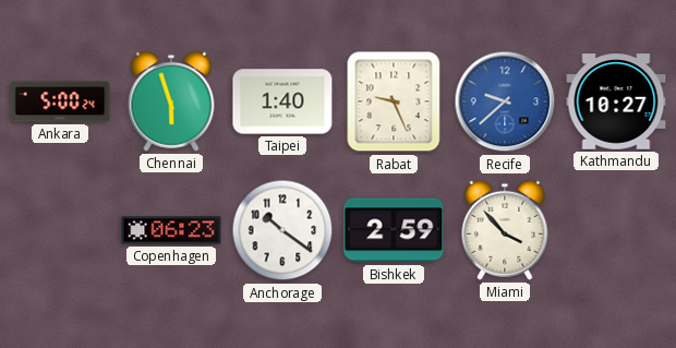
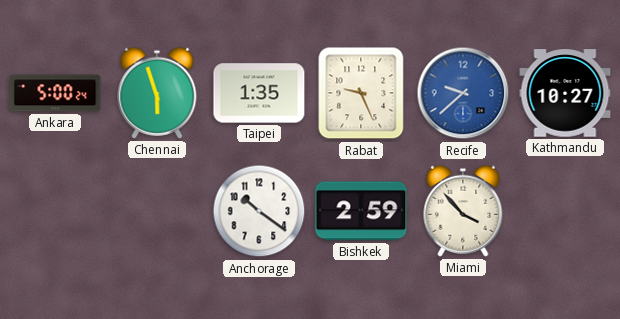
Taipei: 1:40 -> 1:35
Copenhagen: 06:23 -> none
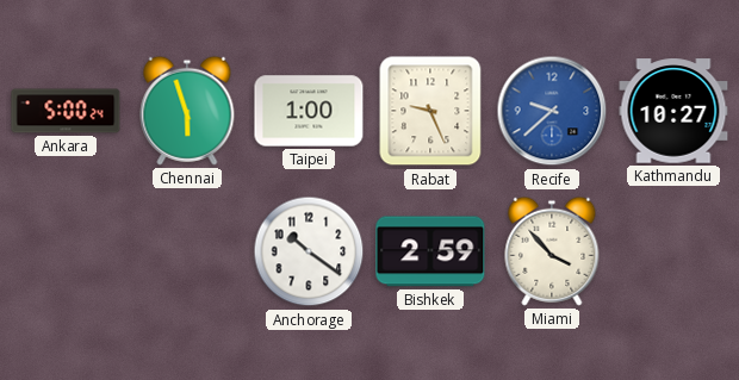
Taipei: 1:35 -> 1:00
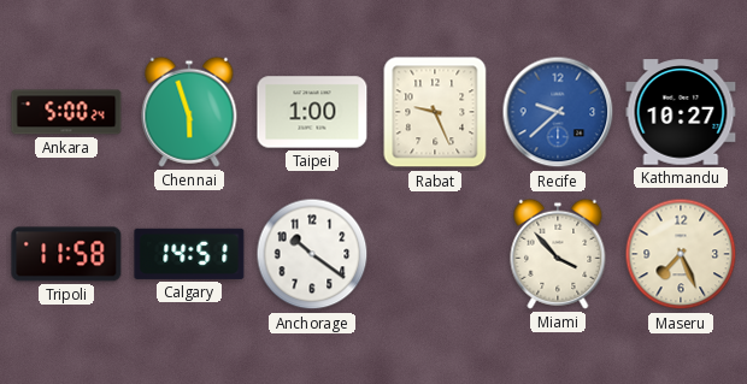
Tripoli: none -> 11:58
Calgary: none -> 14:51
Bishkek: 2:59 -> none
Maseru: none -> 7:26
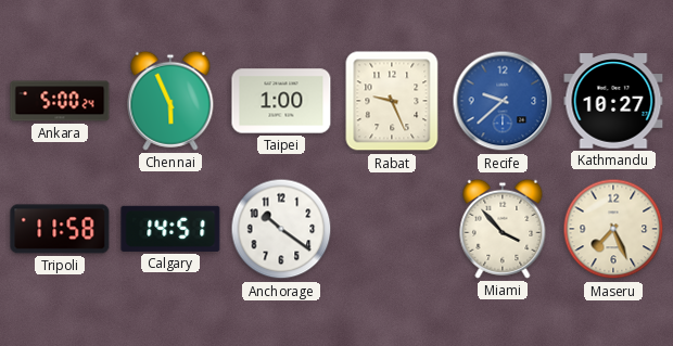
Chennai: 5:57 -> 5:56
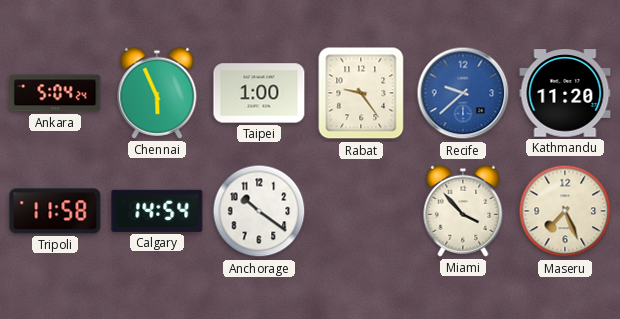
Ankara: 5:00 -> 5:04
Rabat: 9:26 -> 9:24
Kathmandu: 10:27 -> 11:20
Calgary: 14:51 -> 14:54
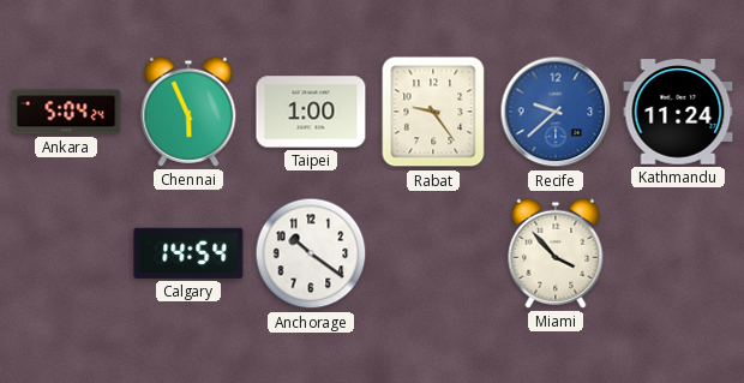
Kathmandu: 11:20 -> 11:24
Tripoli: 11:58 -> none
Maseru: 7:26 -> none
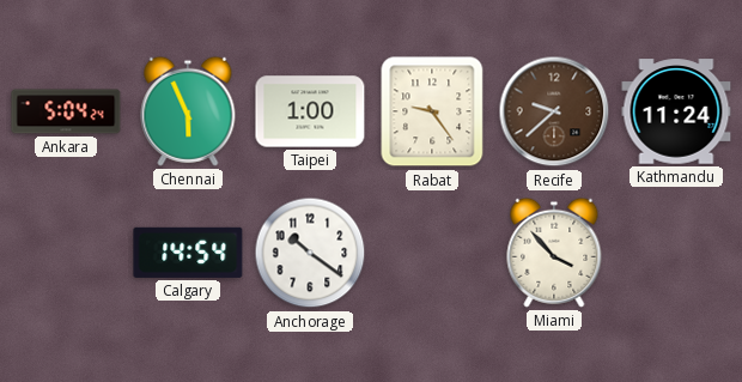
Recife dial: blue -> brown
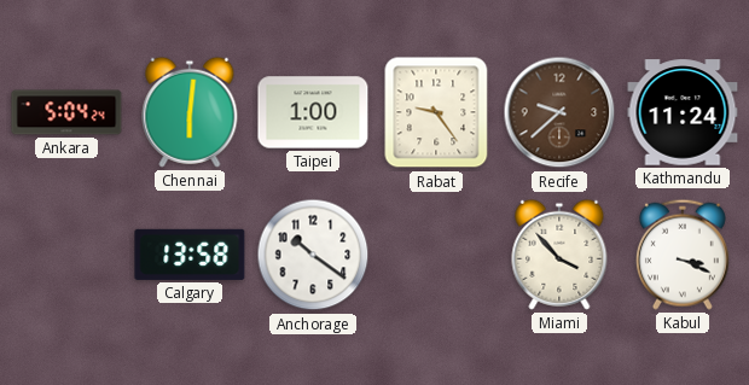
Chennai: 5:56 -> 6:01
Calgary: 14:54 -> 13:58
Kabul: none -> 3:19
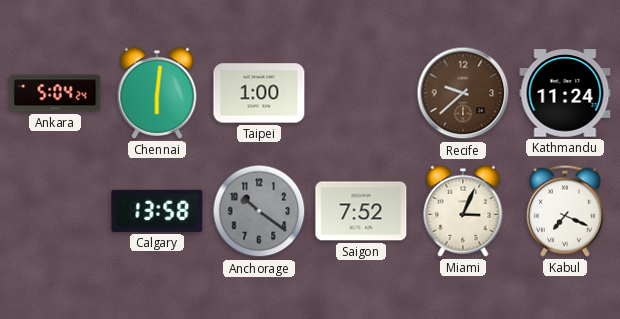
Rabat: 9:24 -> none
Anchorage dial: white -> grey
Saigon: none -> 7:52
Miami: 3:53 -> 3:04
Kabul: 3:19 -> 7:19
